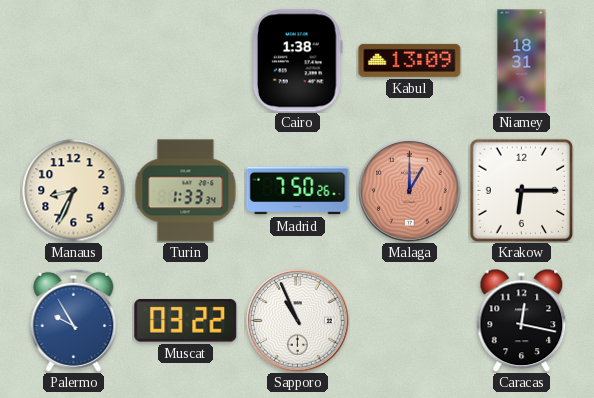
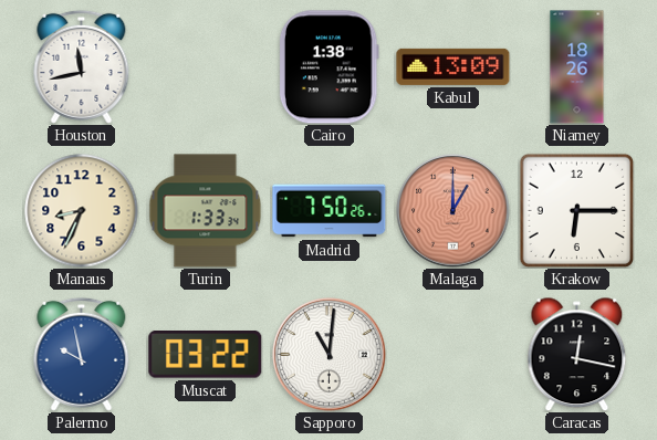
Houston: none -> 11:43
Niamey: 18:31 -> 18:26
Palermo: 9:55 -> 9:58
Sapporo: 10:56 -> 11:01
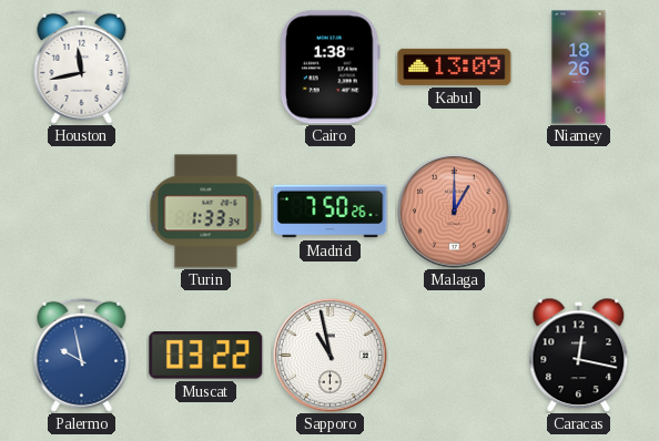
Manaus: 8:34 -> none
Krakow: 6:15 -> none
Sapporo: 11:01 -> 10:58
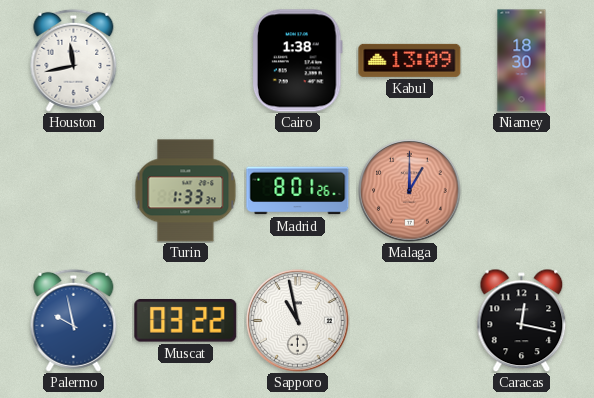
Niamey: 18:26 -> 18:30
Madrid: 7:50 -> 8:01
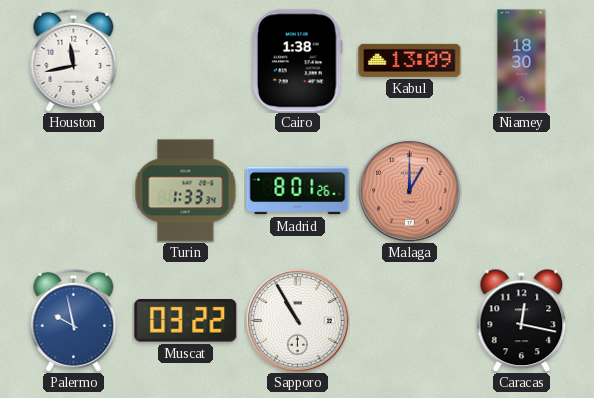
Sapporo: 10:58 -> 10:55
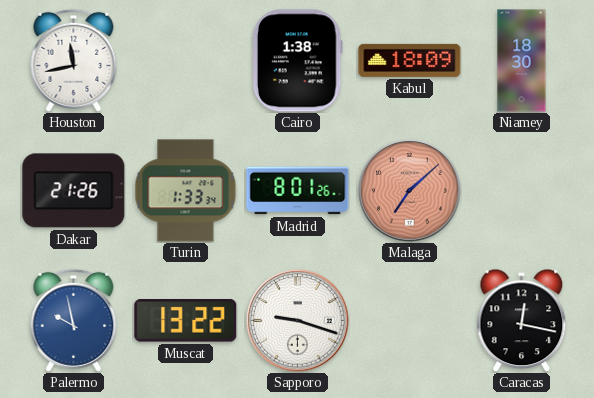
Kabul: 13:09 -> 18:09
Dakar: none -> 21:26
Malaga: 1:00 -> 7:08
Muscat: 03:22 -> 13:22
Sapporo: 10:55 -> 9:18
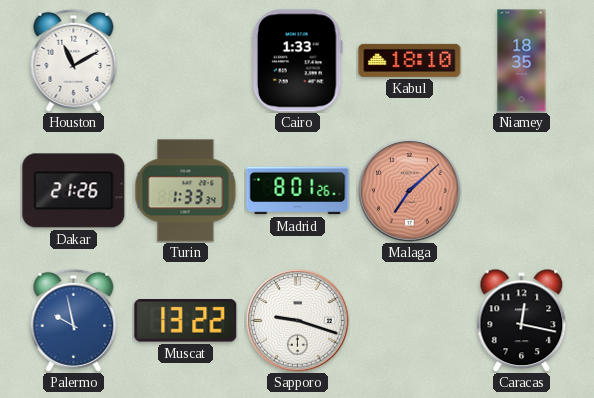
Houston: 11:43 -> 11:10
Cairo: 1:38 -> 1:33
Kabul: 18:09 -> 18:10
Niamey: 18:30 -> 18:35
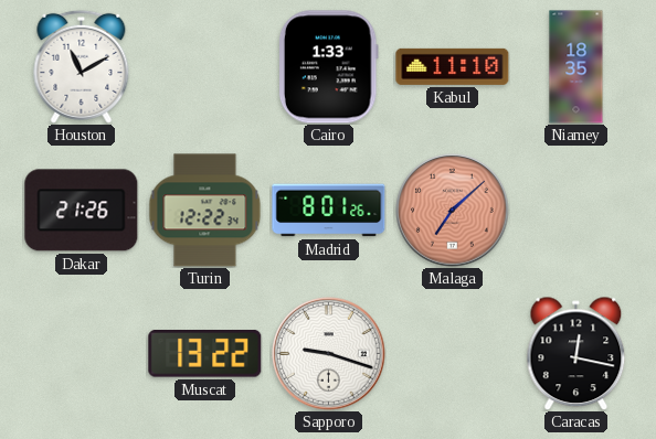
Kabul: 18:10 -> 11:10
Turin: 1:33 -> 12:22
Palermo: 9:58 -> none
